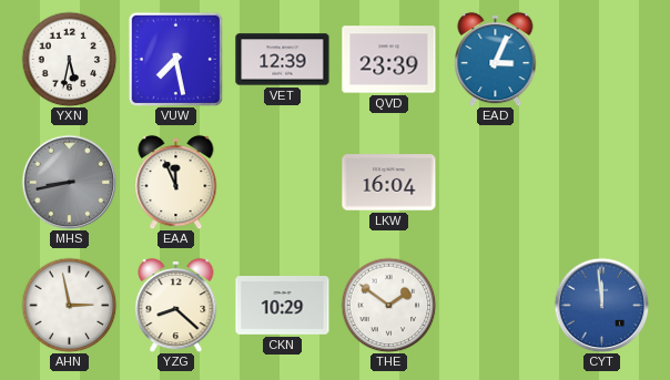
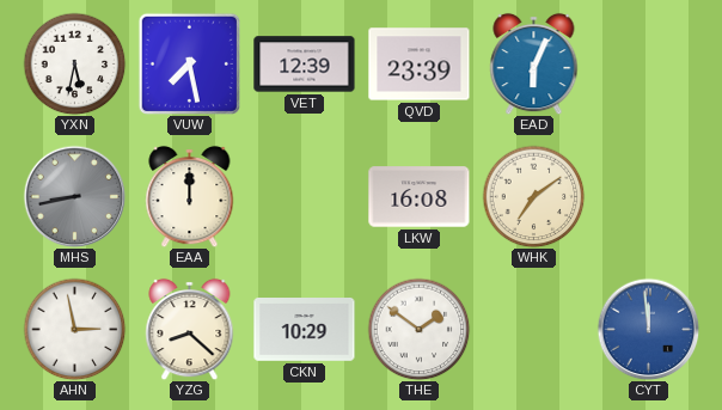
EAD: 3:04 -> 6:04
EAA: 11:56 -> 12:00
LKW: 16:04 -> 16:08
WHK: none -> 7:09
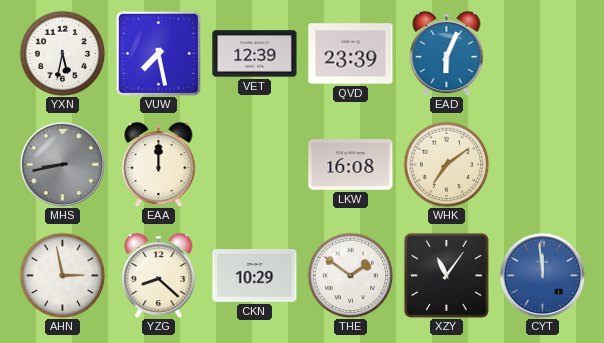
XZY: none -> 11:06
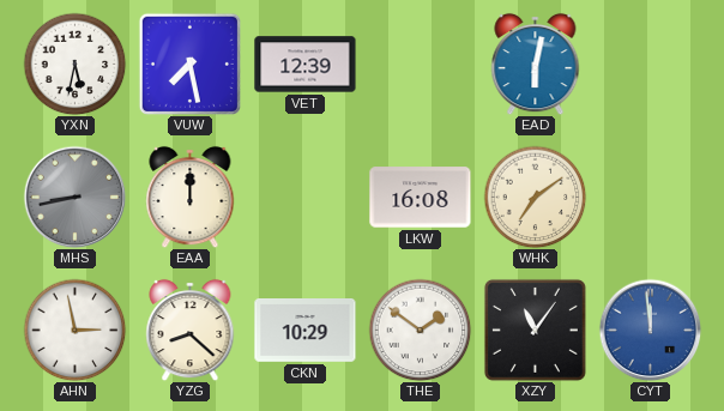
QVD: 23:39 -> none
EAD: 6:04 -> 6:02
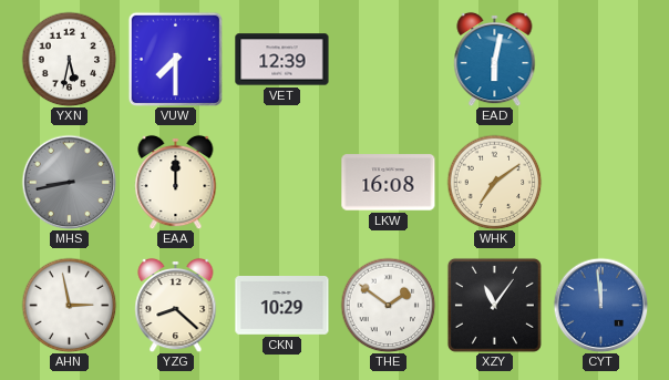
VUW: 7:28 -> 7:30
